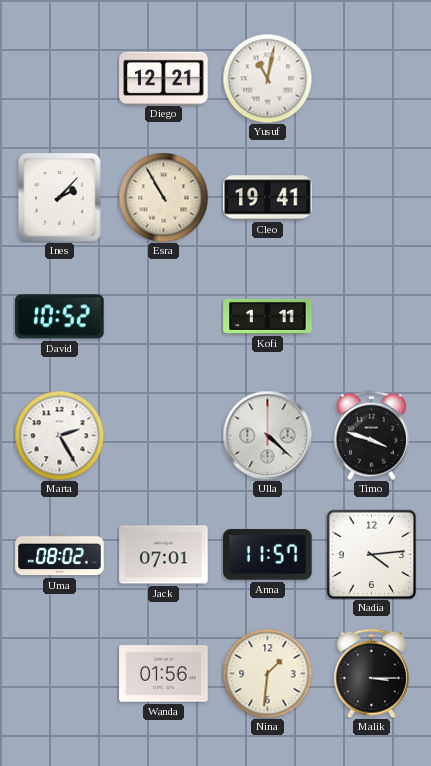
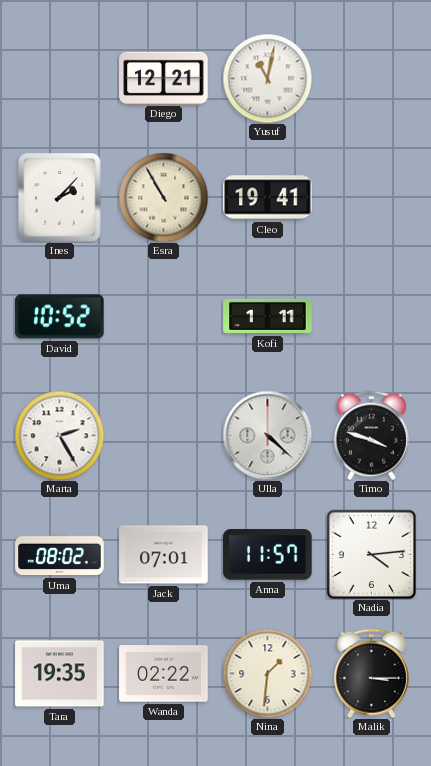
Tara: none -> 19:35
Wanda: 01:56 -> 02:22
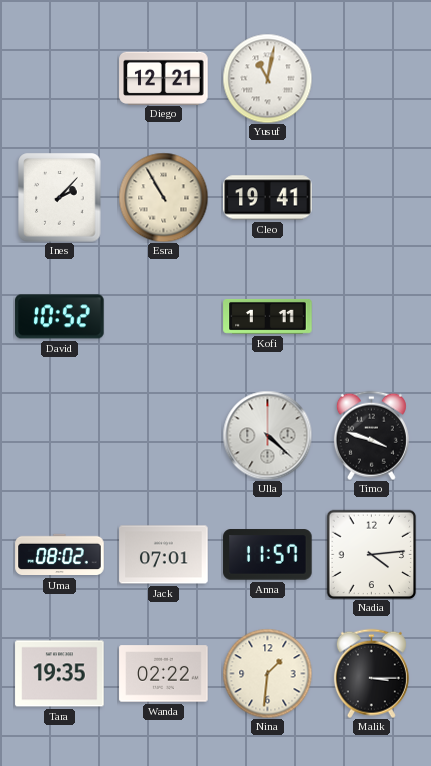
Marta: 2:25 -> none
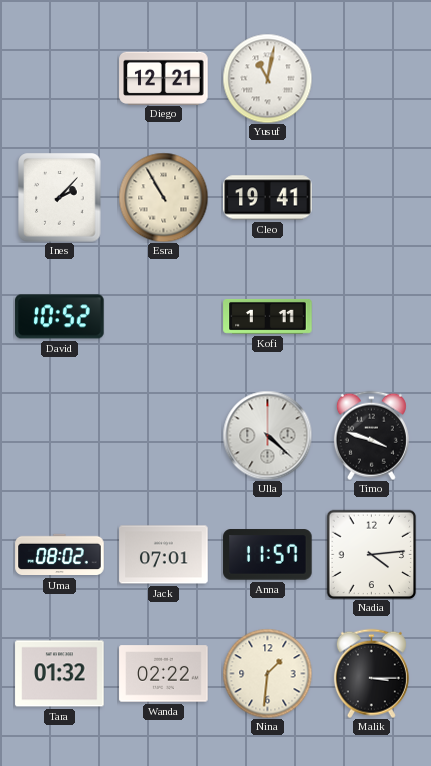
Tara: 19:35 -> 01:32
